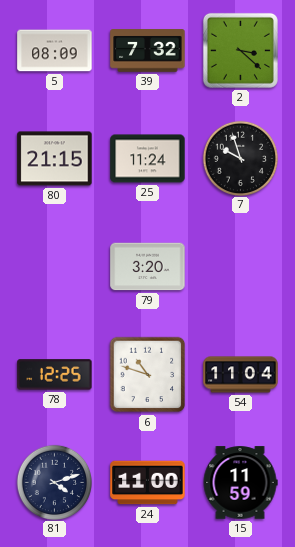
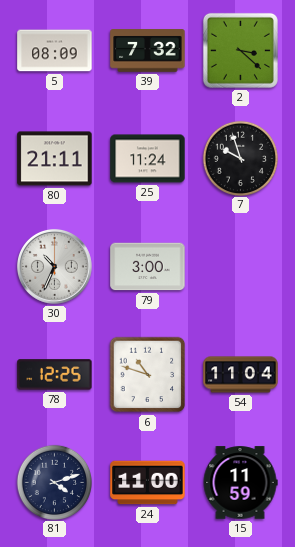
80: 21:15 -> 21:11
30: none -> 10:34
79: 3:20 -> 3:00
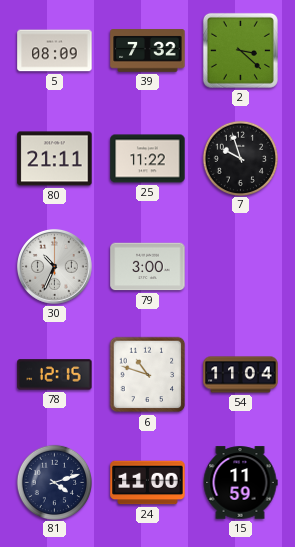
25: 11:24 -> 11:22
78: 12:25 -> 12:15
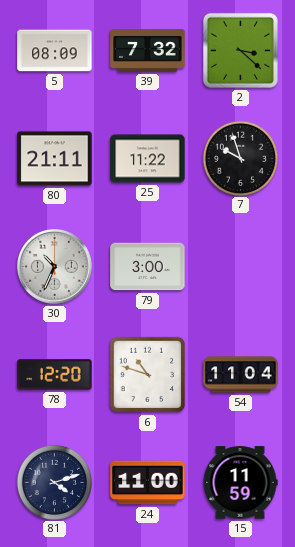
78: 12:15 -> 12:20
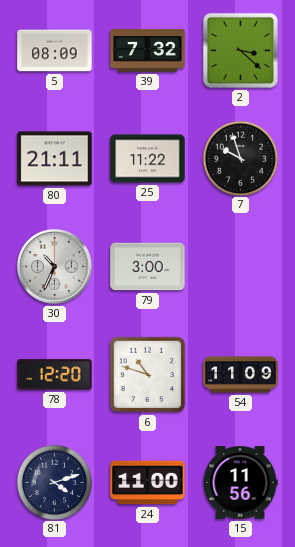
54: 11:04 -> 11:09
15: 11:59 -> 11:56
